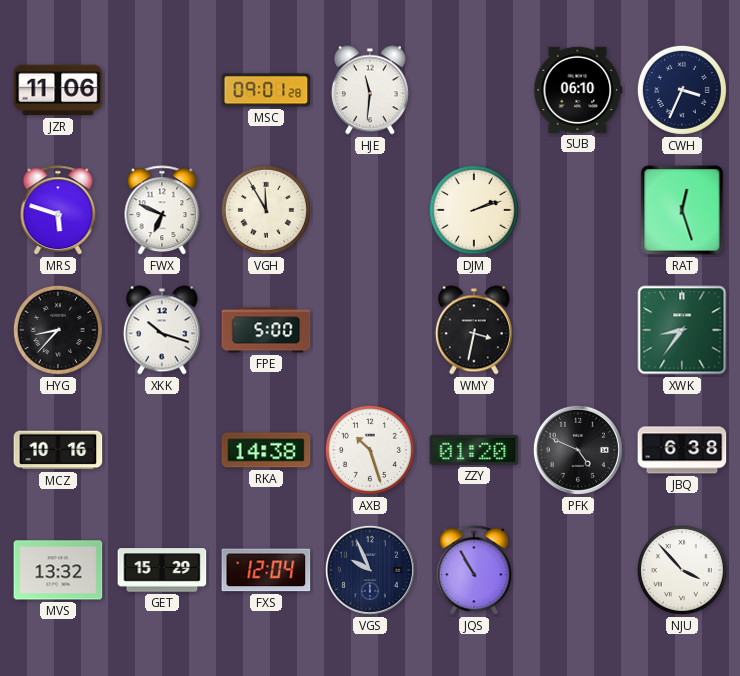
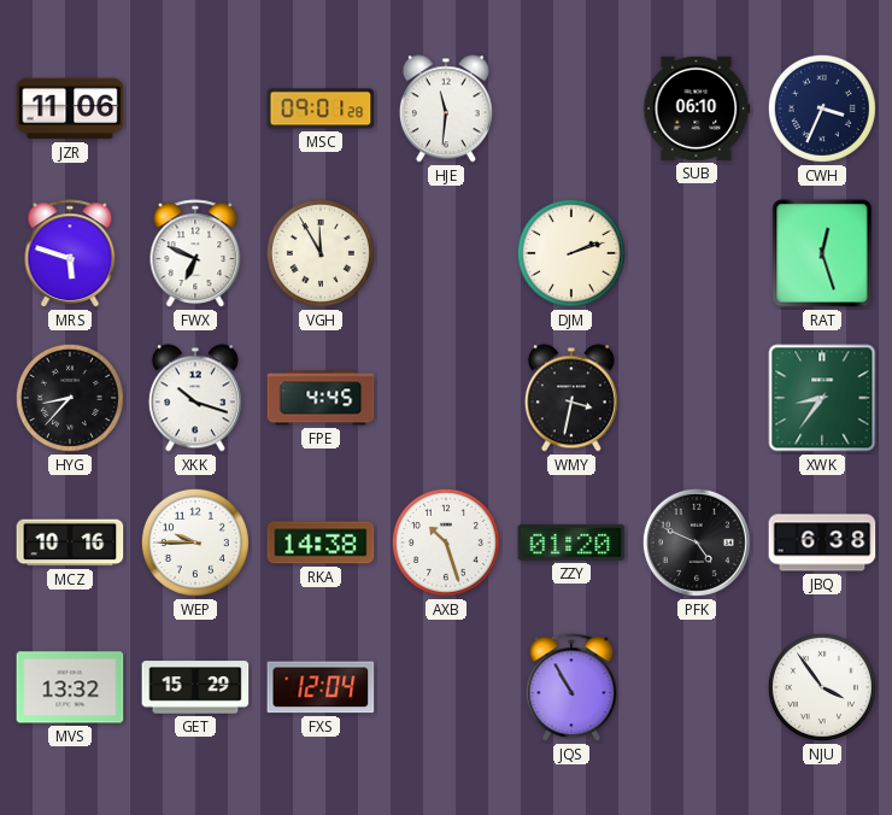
FPE: 5:00 -> 4:45
WEP: none -> 9:45
VGS: 9:56 -> none
NJU: 3:53 -> 3:54
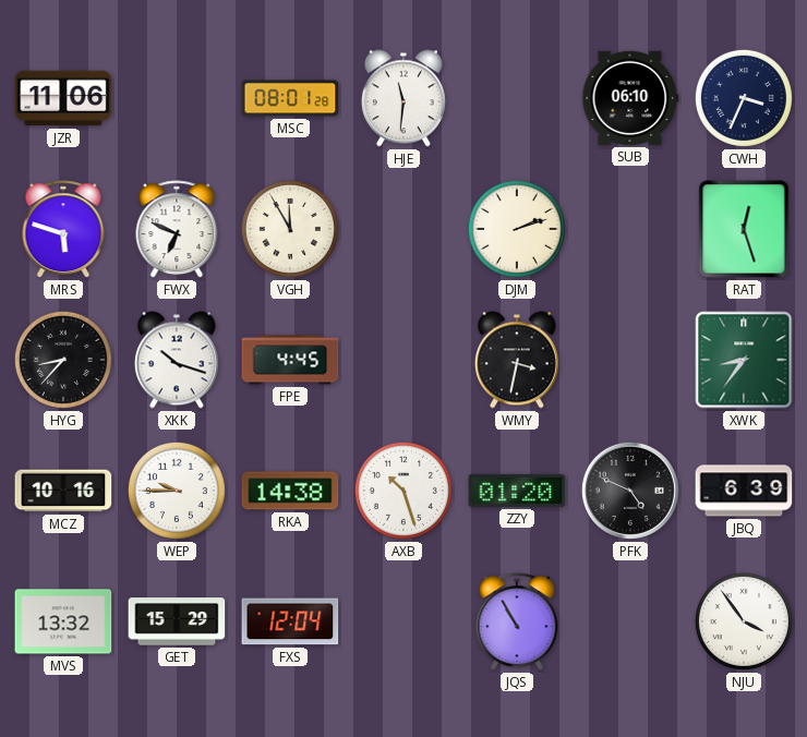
MSC: 09:01 -> 08:01
JBQ: 6:38 -> 6:39
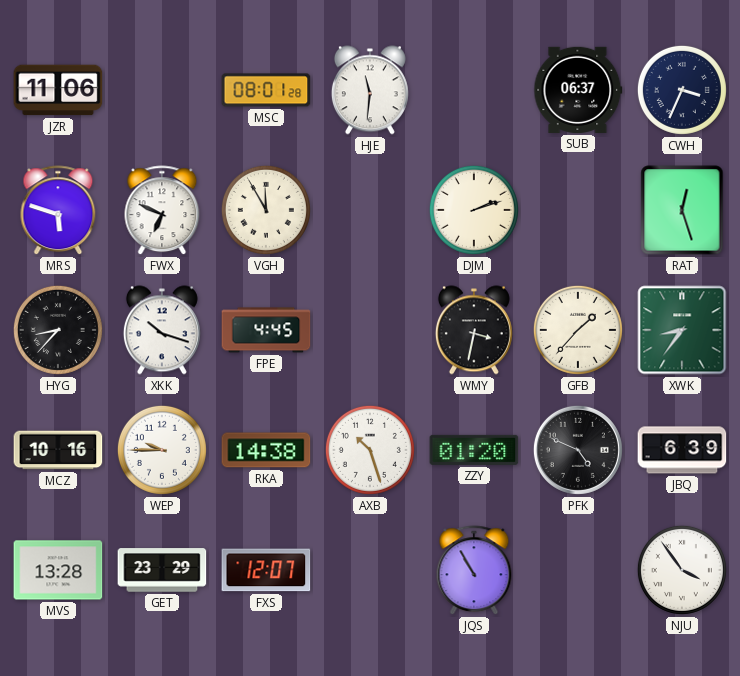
SUB: 06:10 -> 06:37
GFB: none -> 1:37
MVS: 13:32 -> 13:28
GET: 15:29 -> 23:29
FXS: 12:04 -> 12:07
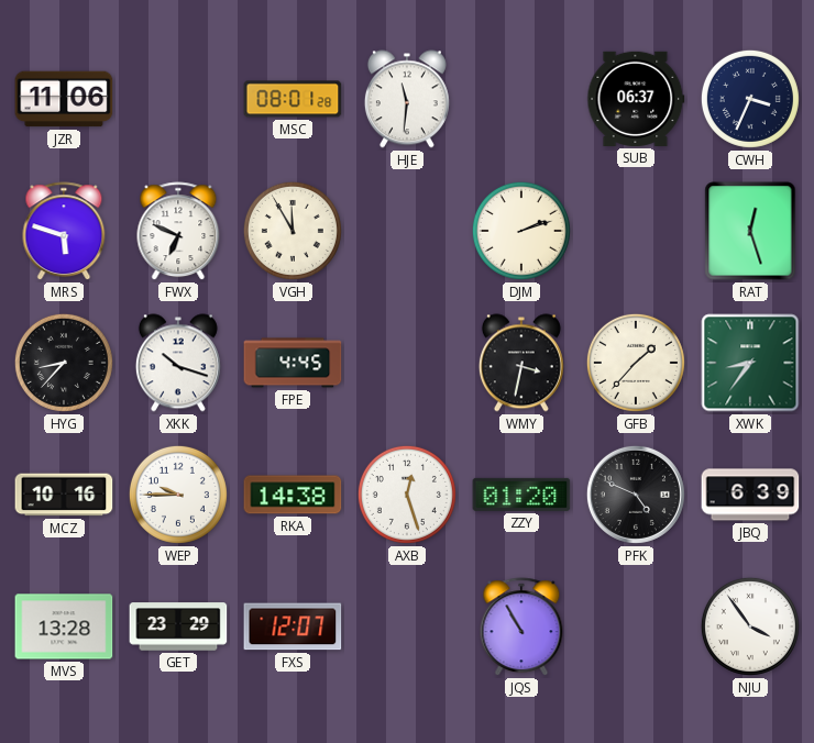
AXB: 10:27 -> 12:27
